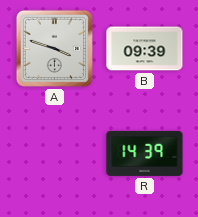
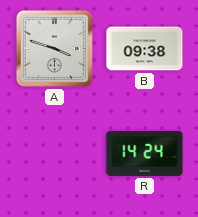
B: 09:39 -> 09:38
R: 14:39 -> 14:24
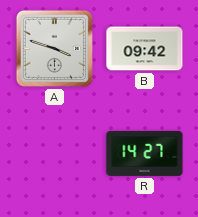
B: 09:38 -> 09:42
R: 14:24 -> 14:27
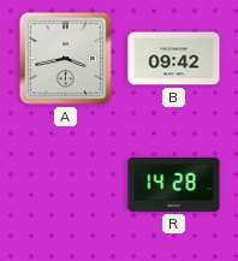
A: 3:48 -> 3:43
R: 14:27 -> 14:28
